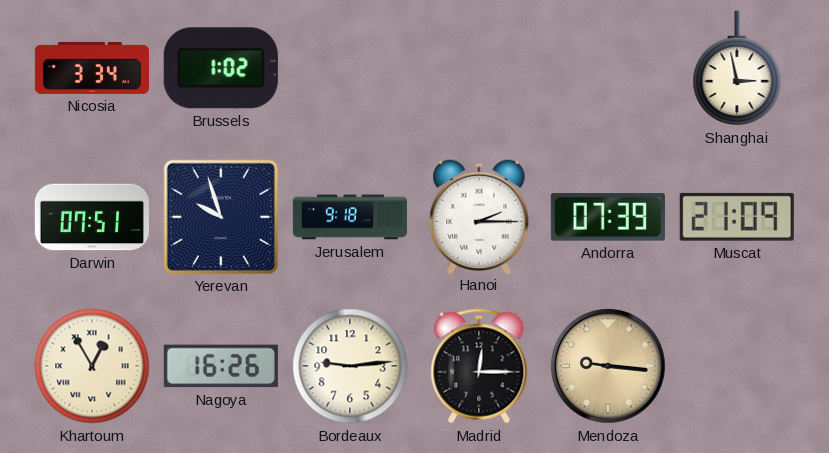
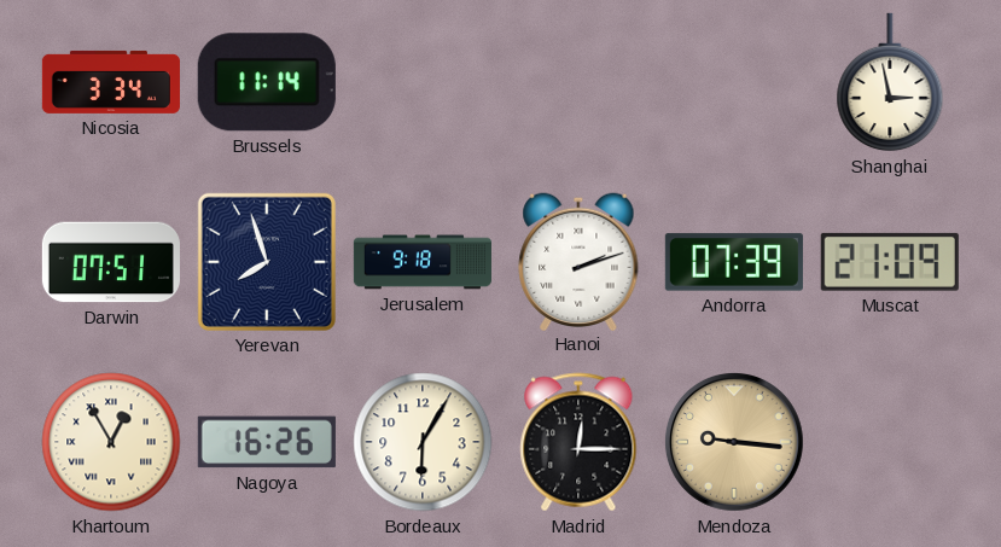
Brussels: 1:02 -> 11:14
Yerevan: 9:57 -> 7:57
Hanoi: 2:15 -> 2:12
Bordeaux: 9:14 -> 6:05
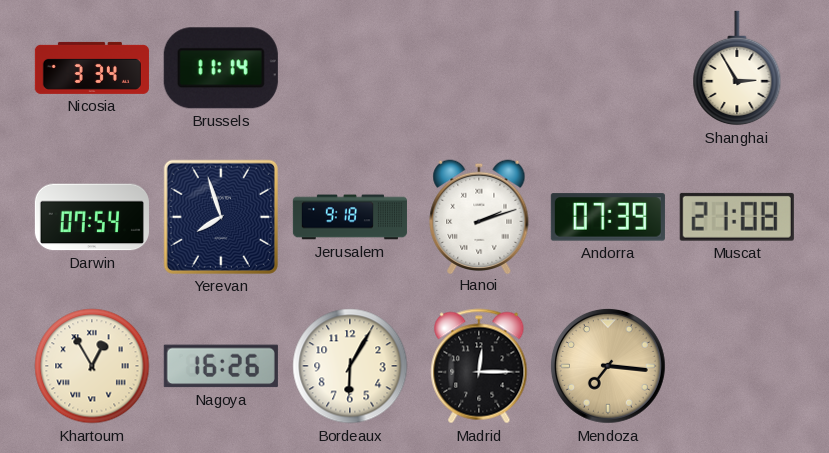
Shanghai: 2:58 -> 2:55
Darwin: 07:51 -> 07:54
Muscat: 21:09 -> 21:08
Mendoza: 9:16 -> 7:16
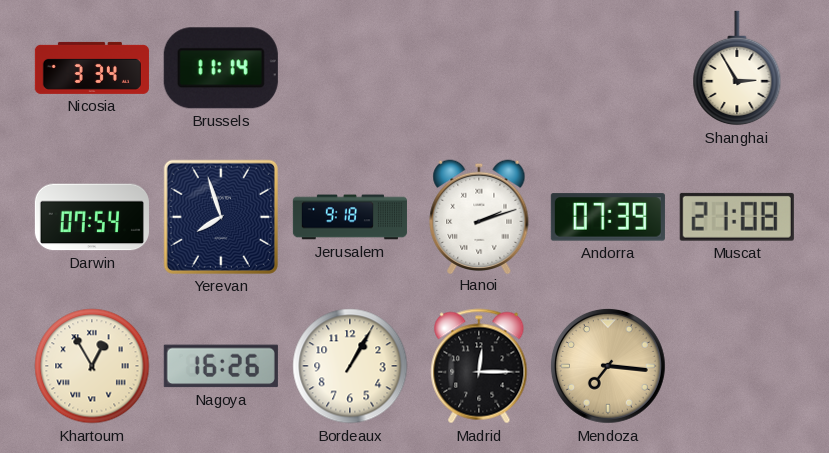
Bordeaux: 6:05 -> 1:05
